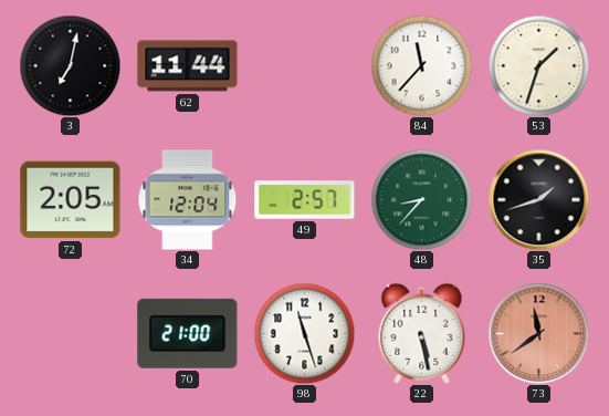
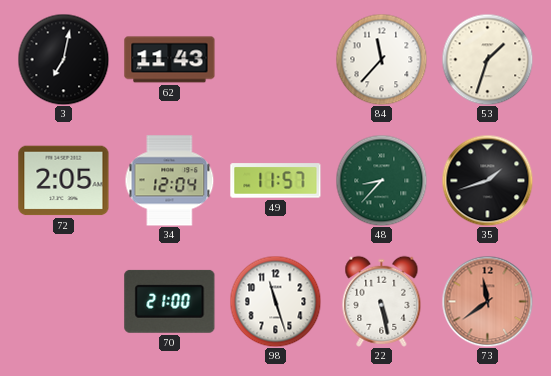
62: 11:44 -> 11:43
49: 2:57 -> 11:57
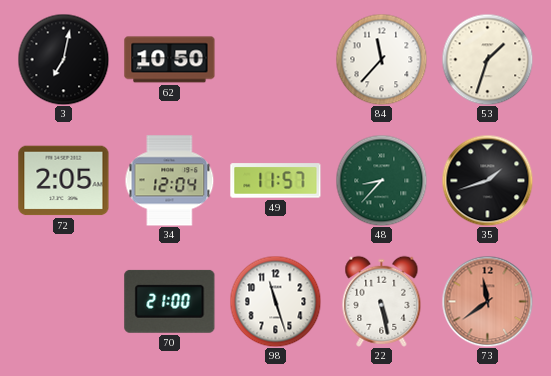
62: 11:43 -> 10:50
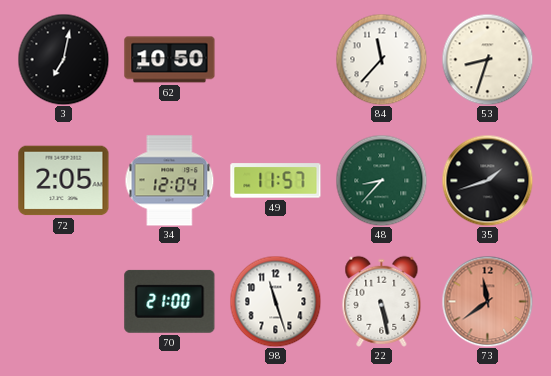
53: 1:33 -> 8:33
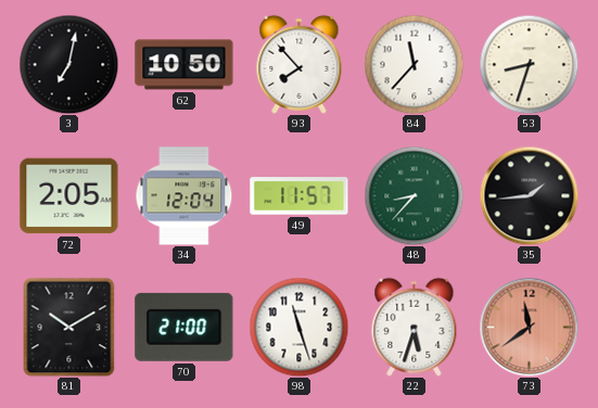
93: none -> 7:53
35: 1:42 -> 1:44
81: none -> 10:10
22: 5:28 -> 5:33
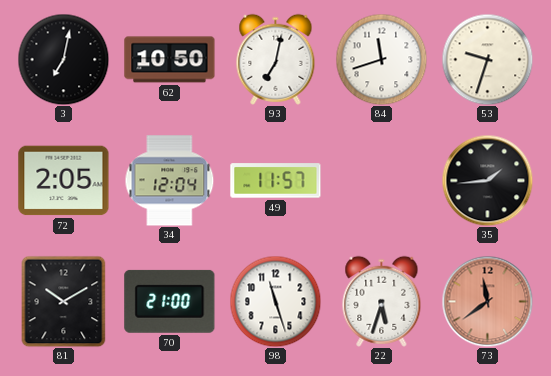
93: 7:53 -> 7:02
84: 11:37 -> 11:42
53: 8:33 -> 9:33
48: 8:37 -> none
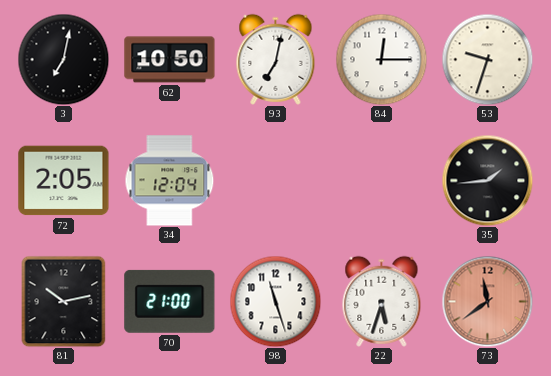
84: 11:42 -> 12:15
49: 11:57 -> none
81: 10:10 -> 10:13
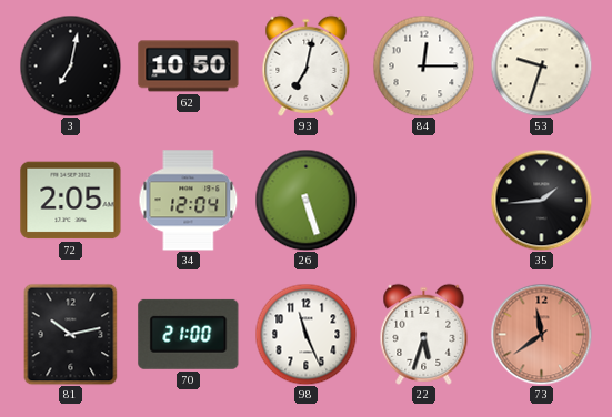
26: none -> 5:27
98: 11:27 -> 11:26
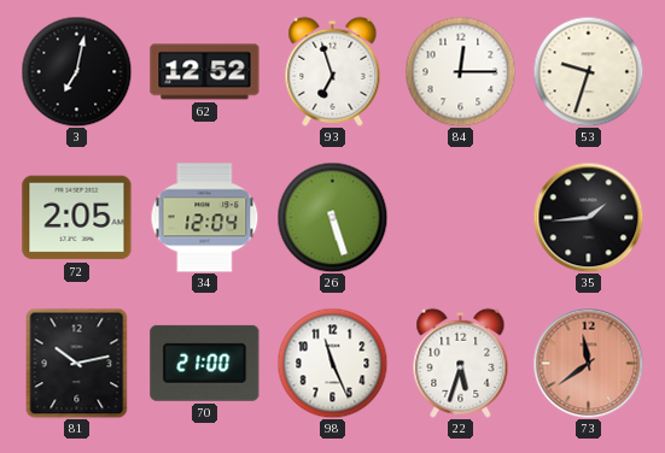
62: 10:50 -> 12:52
93: 7:02 -> 6:57
